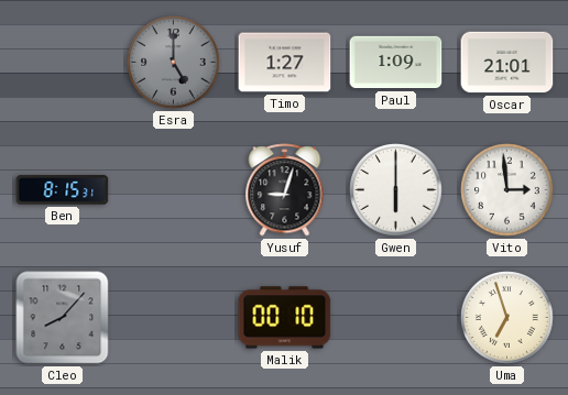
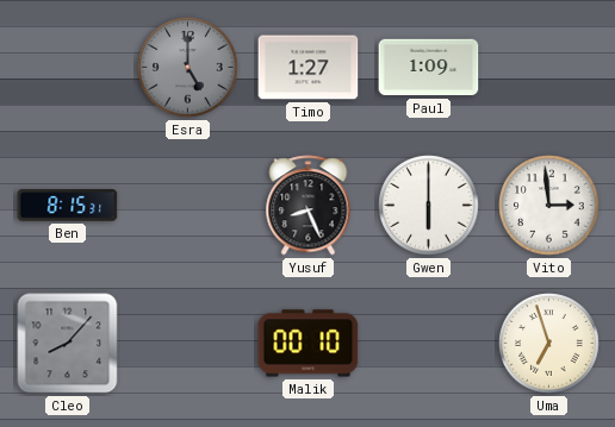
Oscar: 21:01 -> none
Yusuf: 9:03 -> 8:26
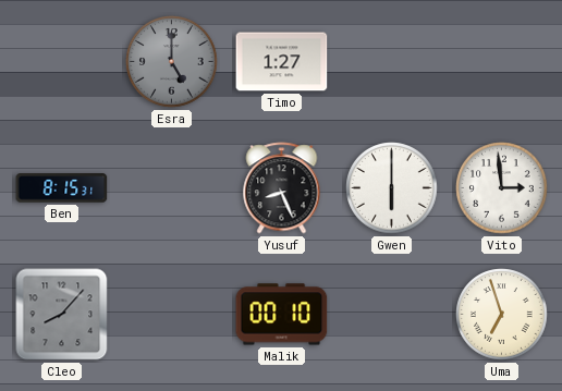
Paul: 1:09 -> none
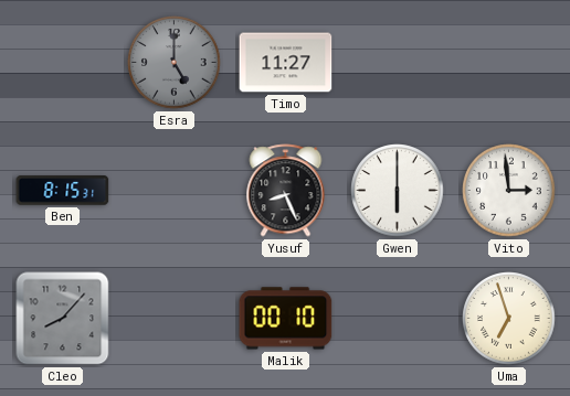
Timo: 1:27 -> 11:27
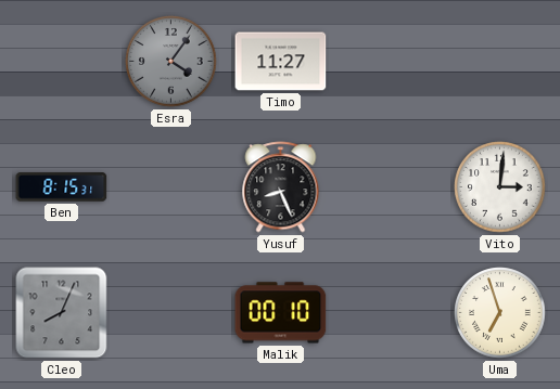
Esra: 5:00 -> 4:06
Gwen: 6:00 -> none
Vito: 2:59 -> 3:01
Cleo: 8:07 -> 8:04
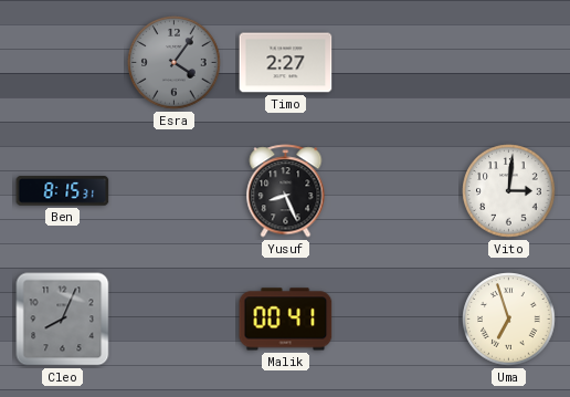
Timo: 11:27 -> 2:27
Malik: 00:10 -> 00:41
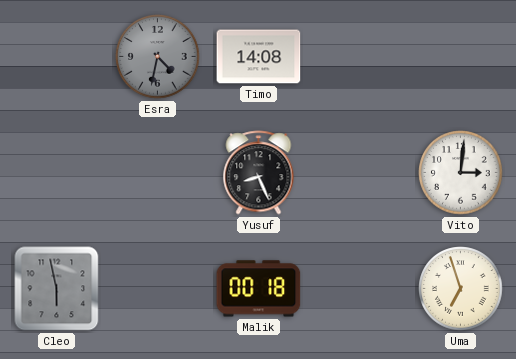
Esra: 4:06 -> 4:32
Timo: 2:27 -> 14:08
Ben: 8:15 -> none
Cleo: 8:04 -> 5:58
Malik: 00:41 -> 00:18
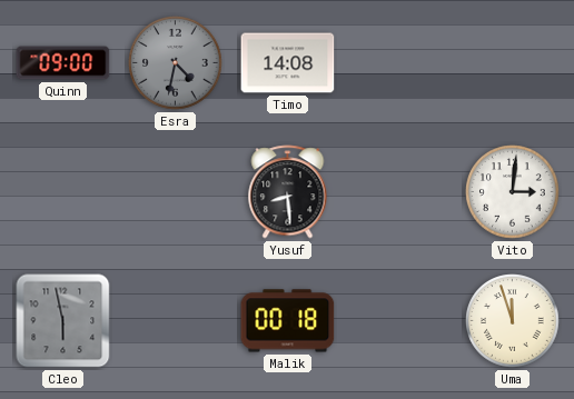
Quinn: none -> 09:00
Yusuf: 8:26 -> 8:29
Uma: 6:57 -> 11:57
